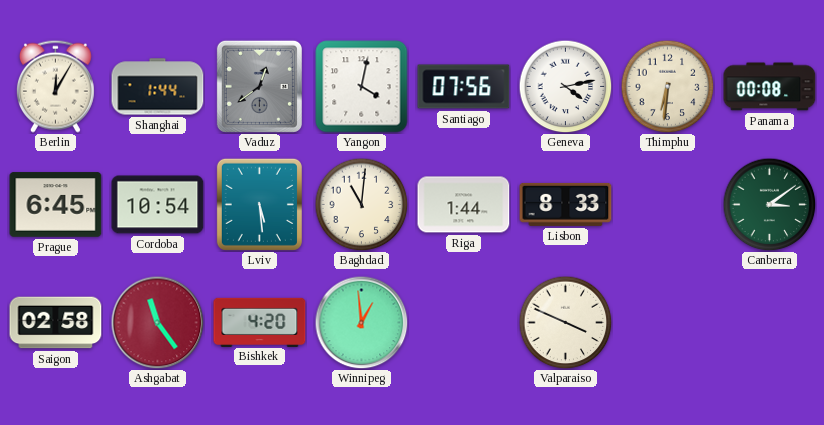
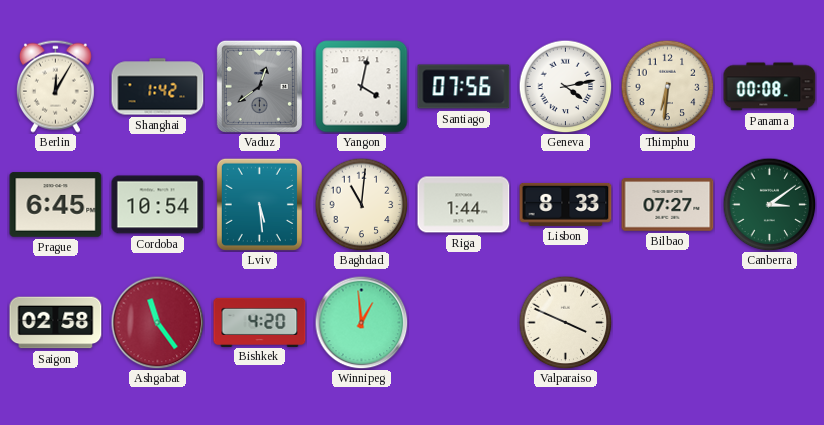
Shanghai: 1:44 -> 1:42
Bilbao: none -> 07:27
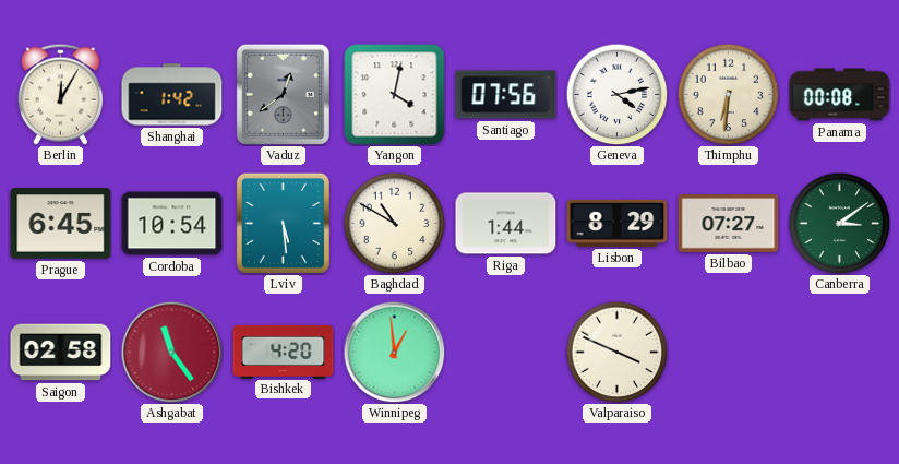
Baghdad: 11:01 -> 10:50
Lisbon: 8:33 -> 8:29
